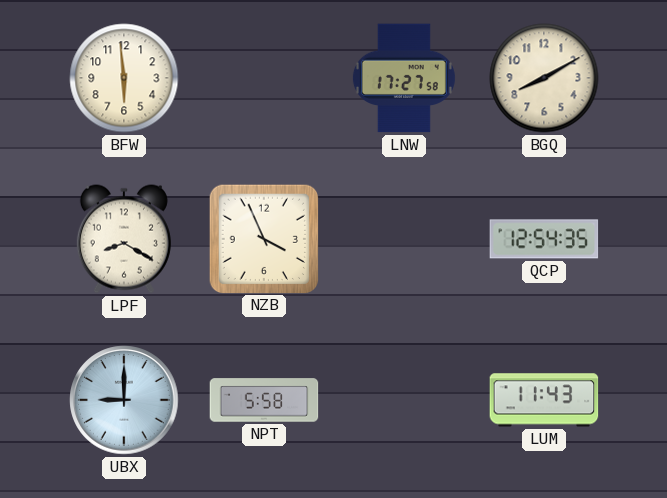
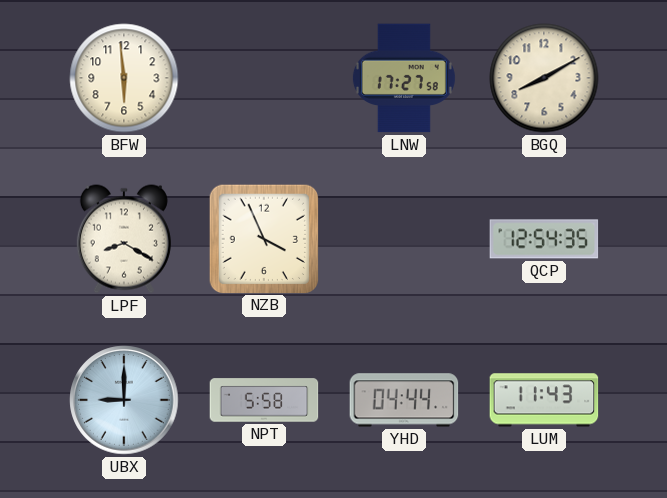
YHD: none -> 04:44
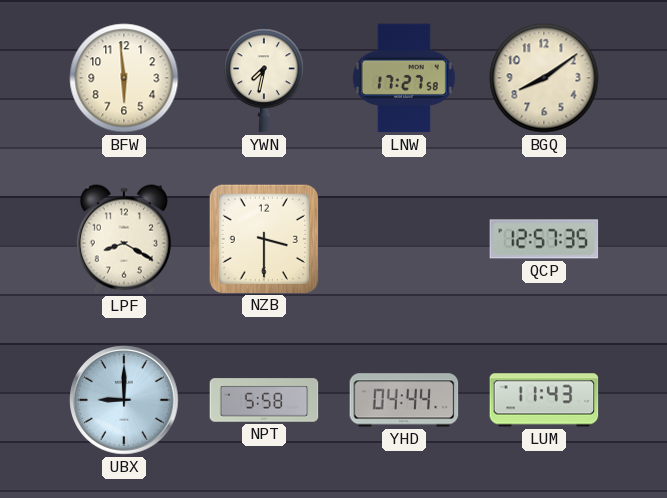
YWN: none -> 7:32
BGQ: 8:10 -> 8:09
NZB: 3:56 -> 3:30
QCP: 12:54 -> 12:57
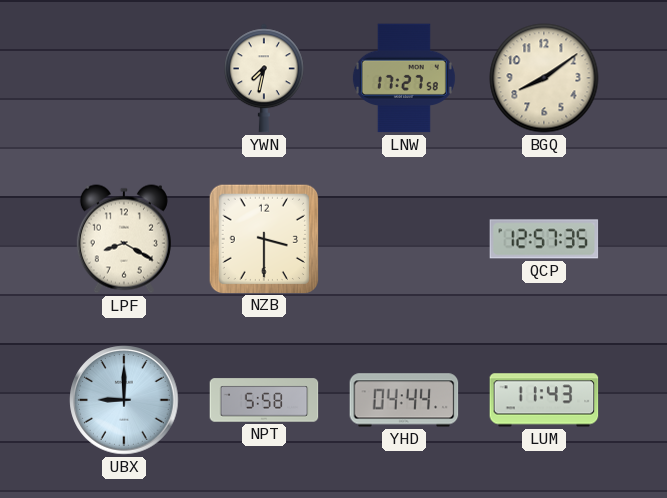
BFW: 5:59 -> none
